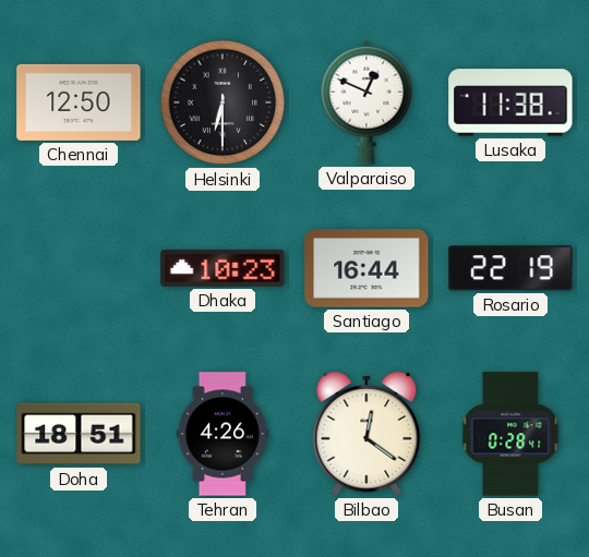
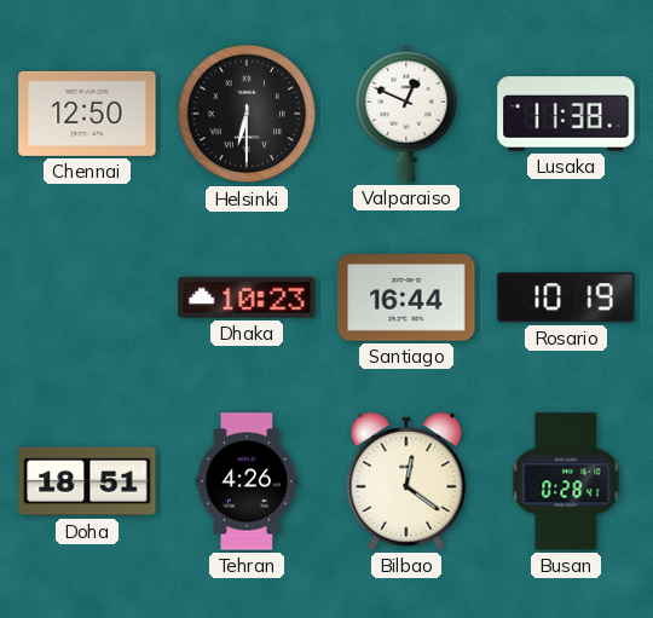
Rosario: 22:19 -> 10:19
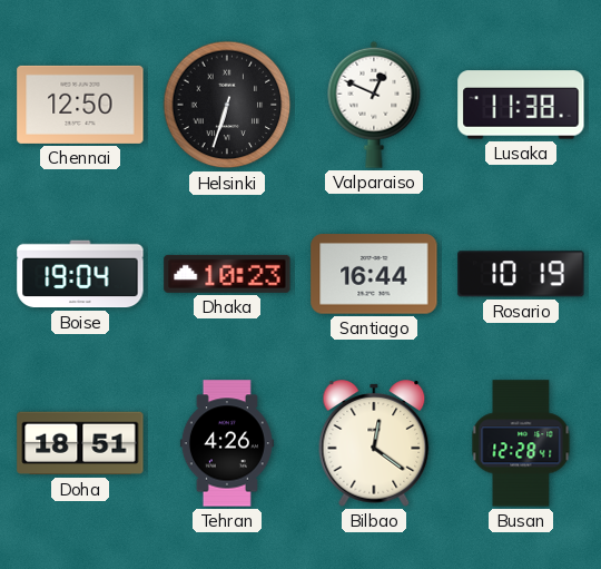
Helsinki: 6:30 -> 6:33
Boise: none -> 19:04
Busan: 0:28 -> 12:28
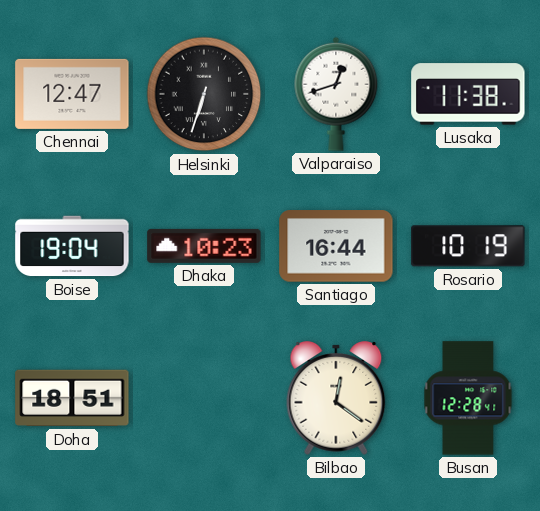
Chennai: 12:50 -> 12:47
Valparaiso: 12:49 -> 12:42
Tehran: 4:26 -> none
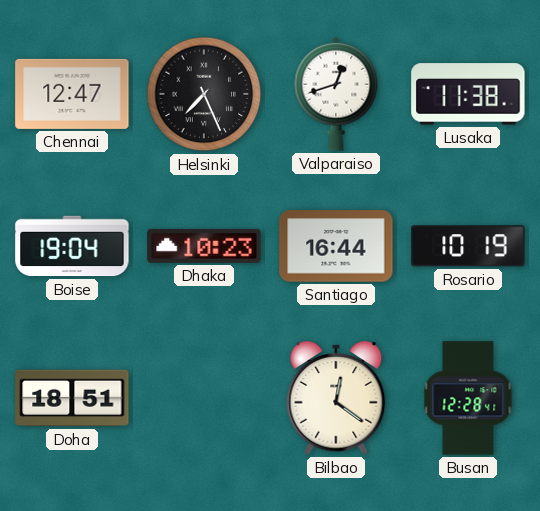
Helsinki: 6:33 -> 7:26
